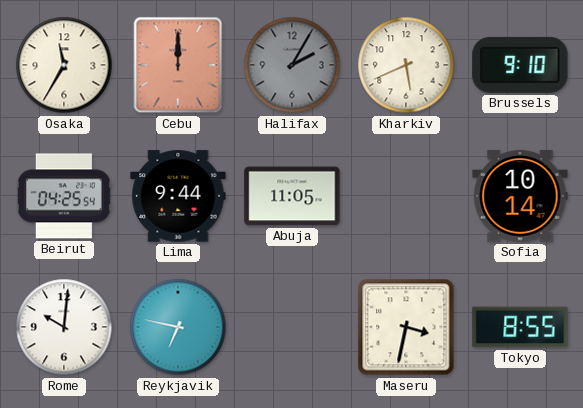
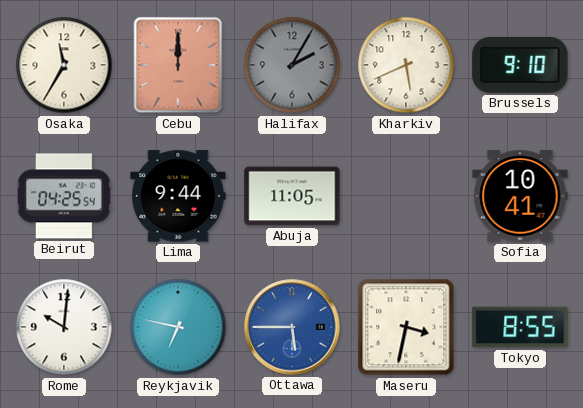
Sofia: 10:14 -> 10:41
Ottawa: none -> 5:45
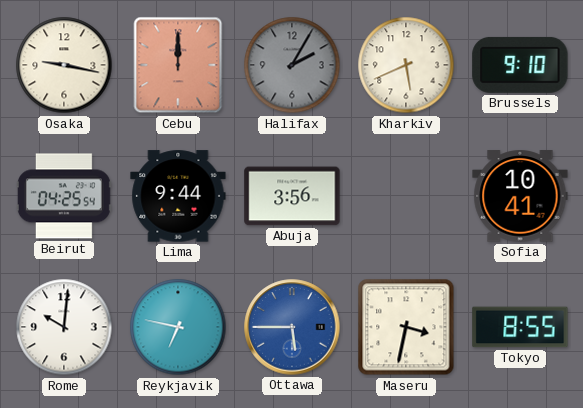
Osaka: 11:35 -> 9:17
Abuja: 11:05 -> 3:56
